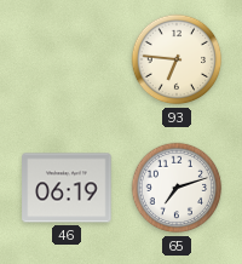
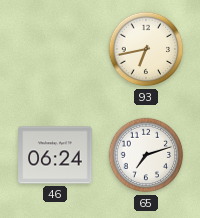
93: 6:46 -> 6:43
46: 06:19 -> 06:24
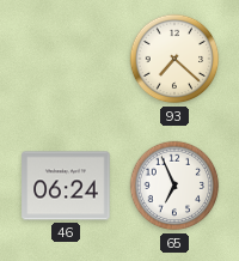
93: 6:43 -> 7:22
65: 7:12 -> 6:56
